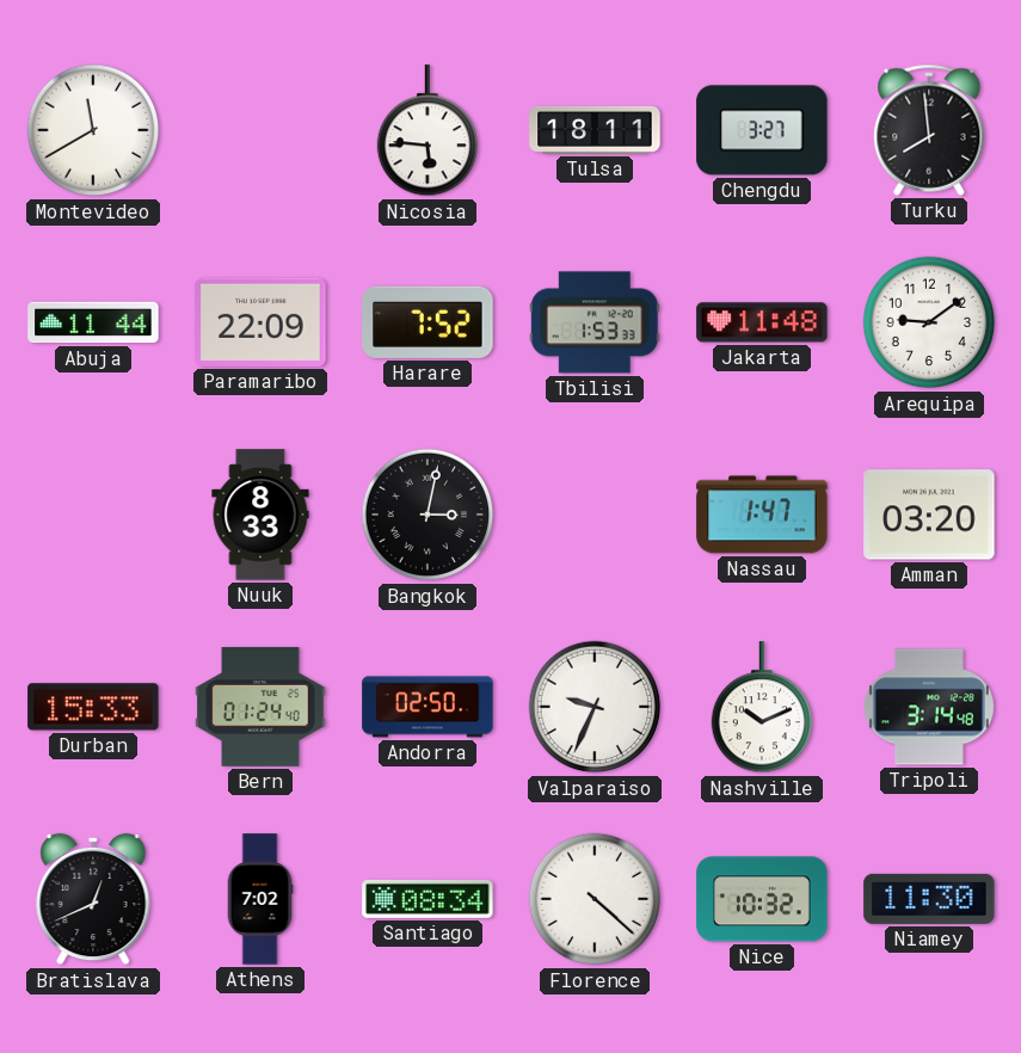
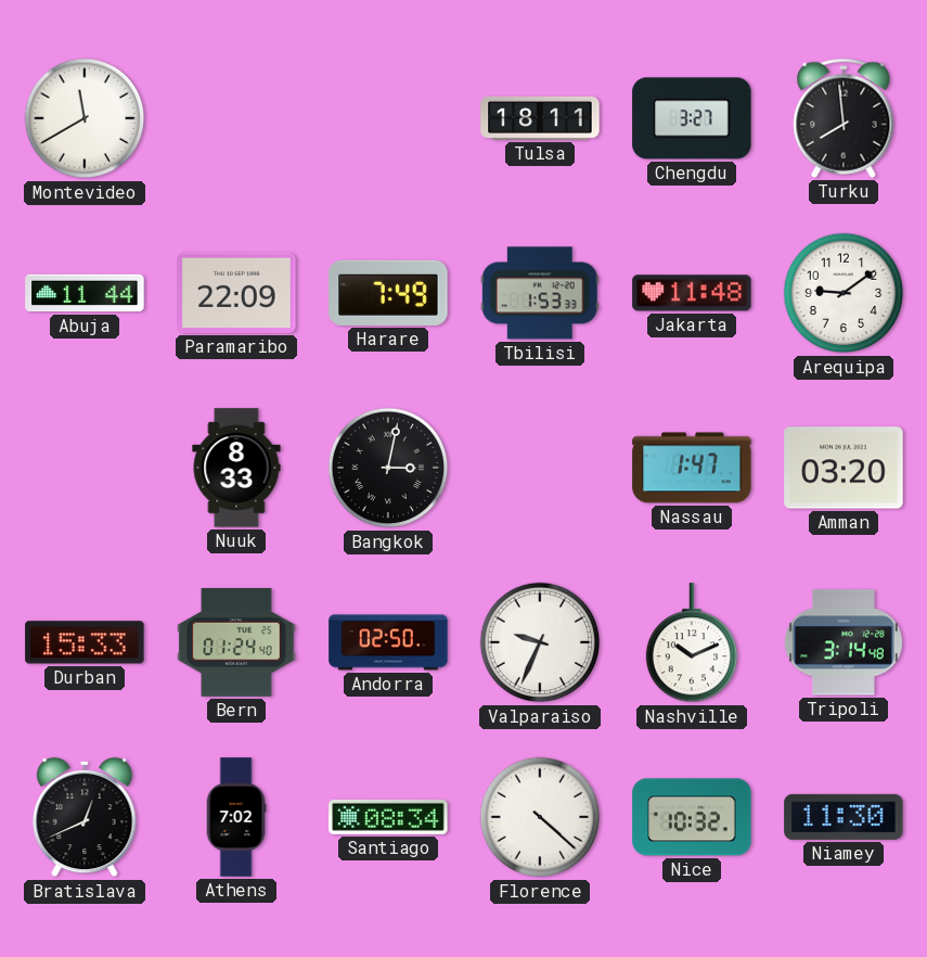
Nicosia: 5:46 -> none
Harare: 7:52 -> 7:49
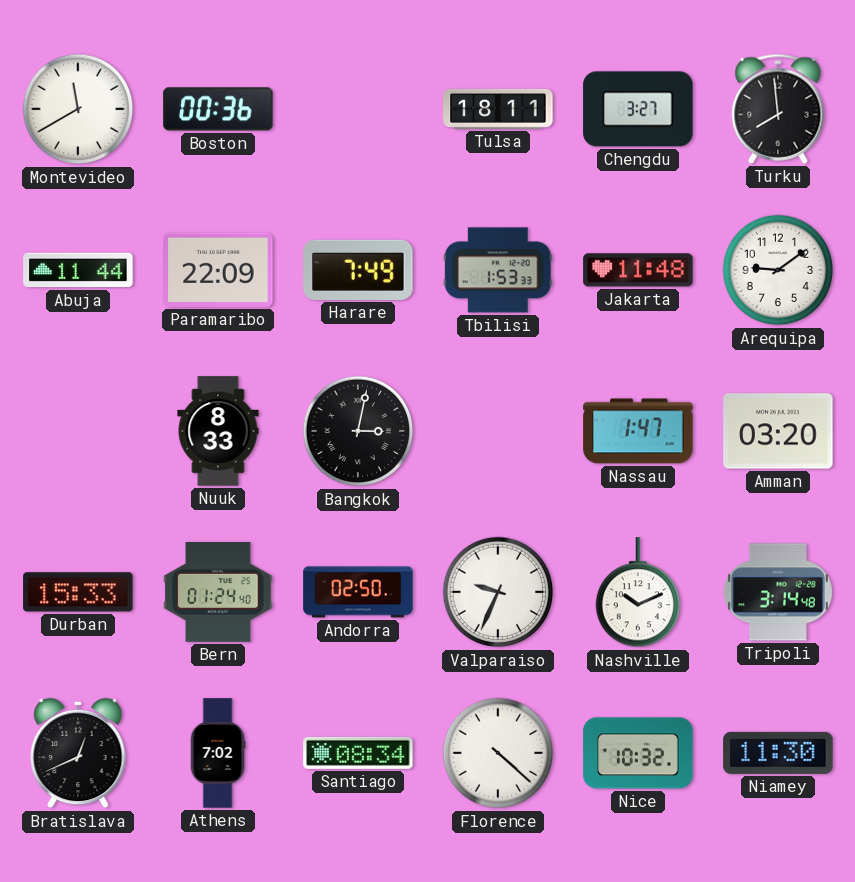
Boston: none -> 00:36
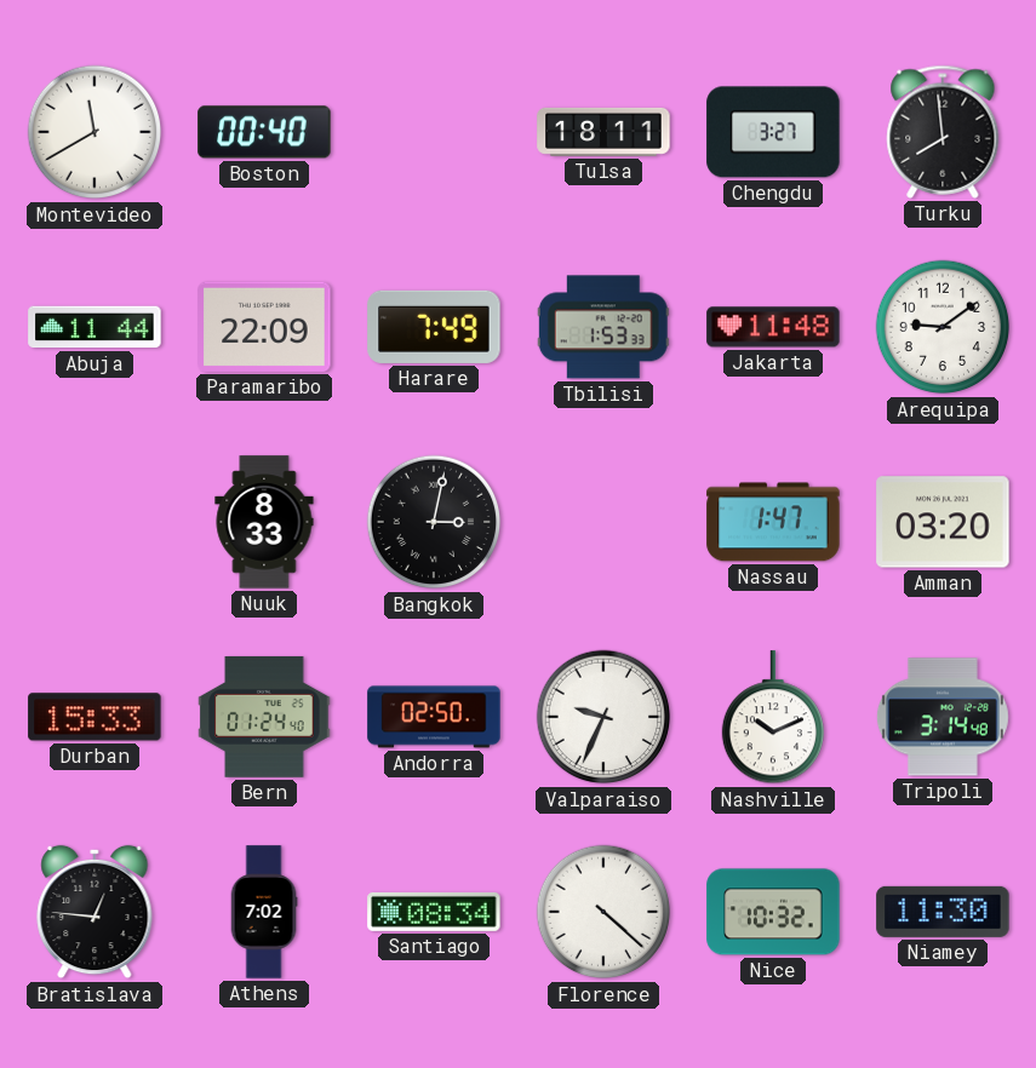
Boston: 00:36 -> 00:40
Bratislava: 12:41 -> 12:46
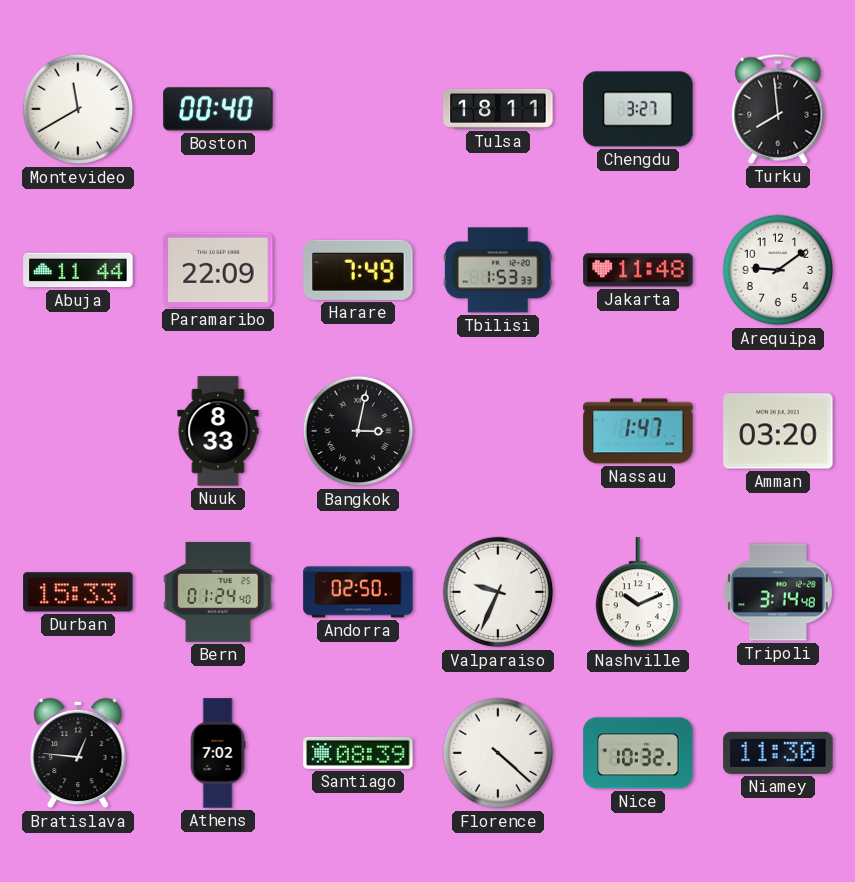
Santiago: 08:34 -> 08:39
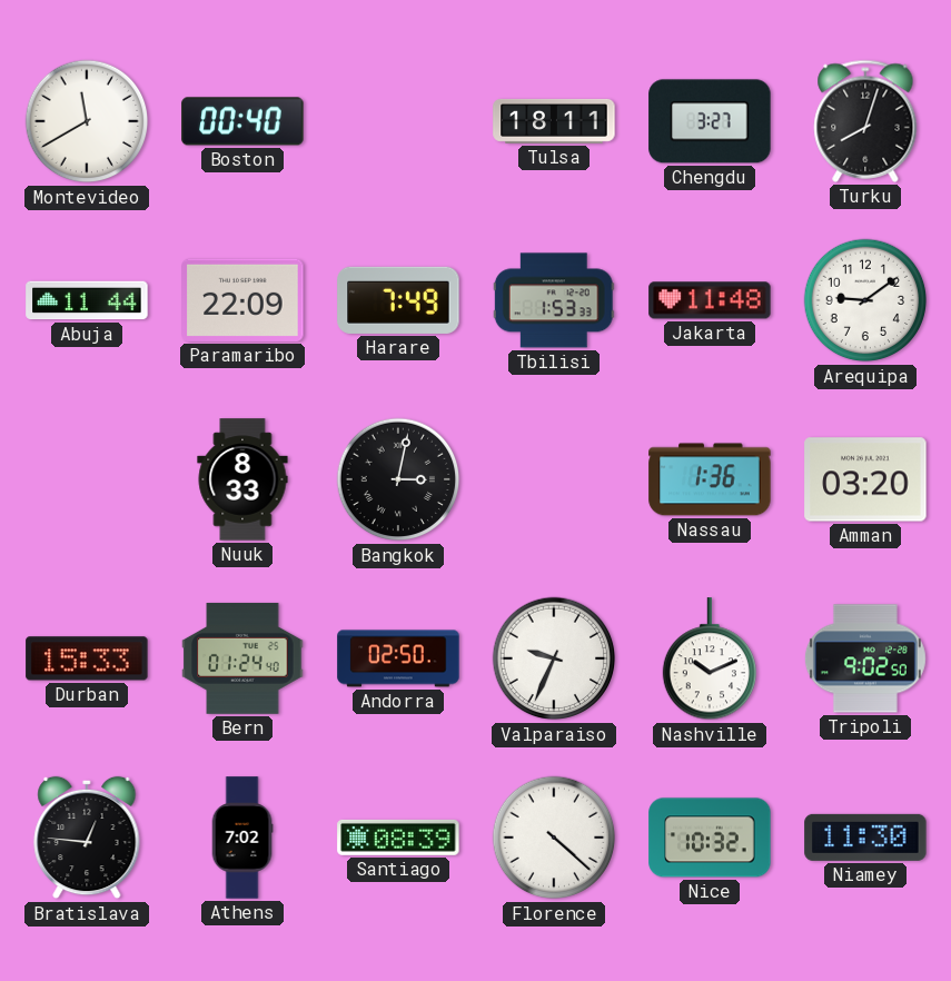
Turku: 7:59 -> 8:03
Nassau: 1:47 -> 1:36
Tripoli: 3:14 -> 9:02
